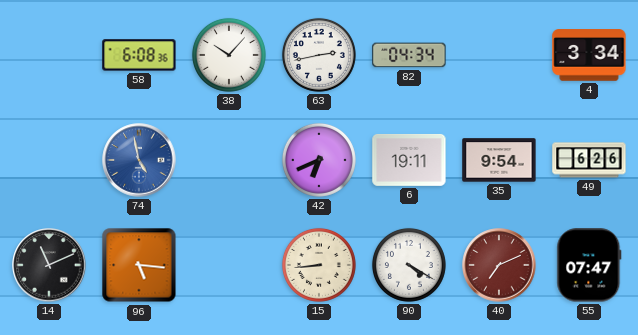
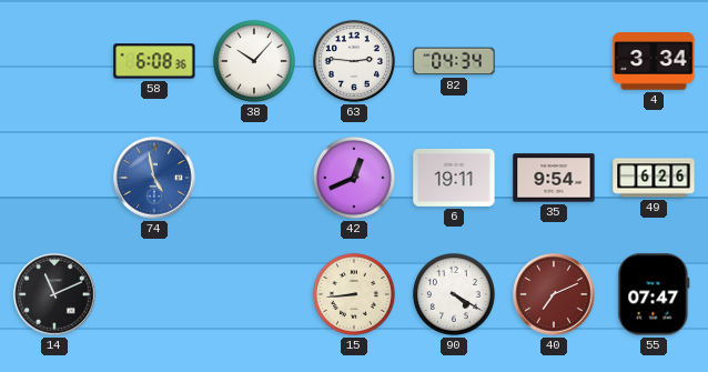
63: 2:43 -> 2:46
42: 6:41 -> 12:41
96: 5:16 -> none
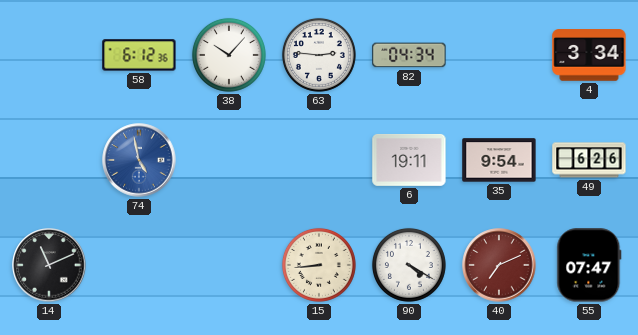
58: 6:08 -> 6:12
42: 12:41 -> none
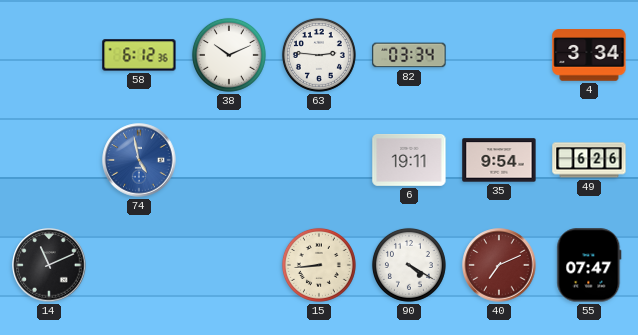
38: 10:07 -> 10:11
82: 04:34 -> 03:34
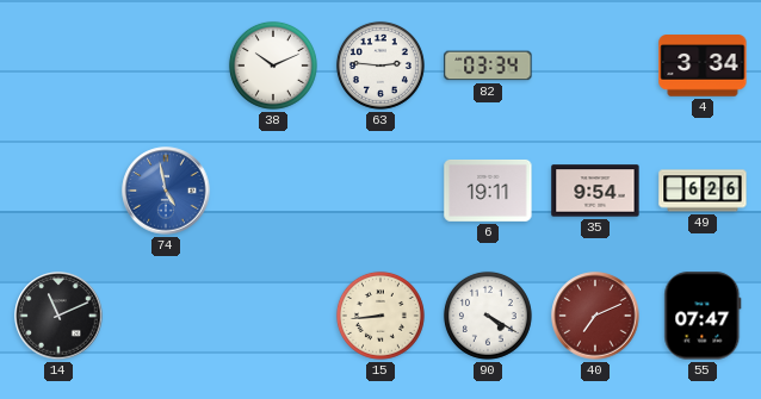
58: 6:12 -> none
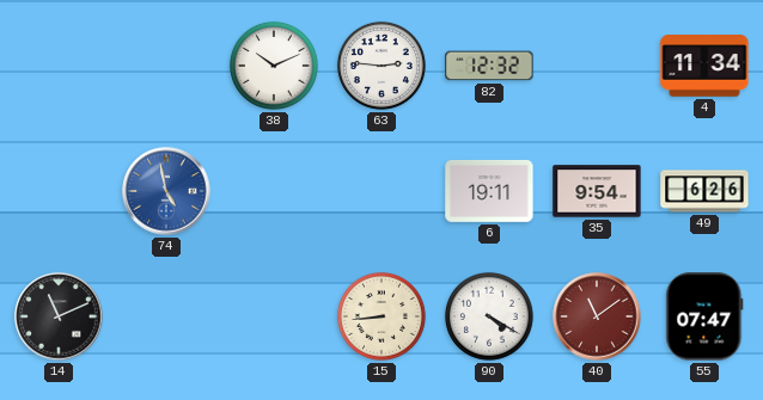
82: 03:34 -> 12:32
4: 3:34 -> 11:34
40: 7:11 -> 11:09
